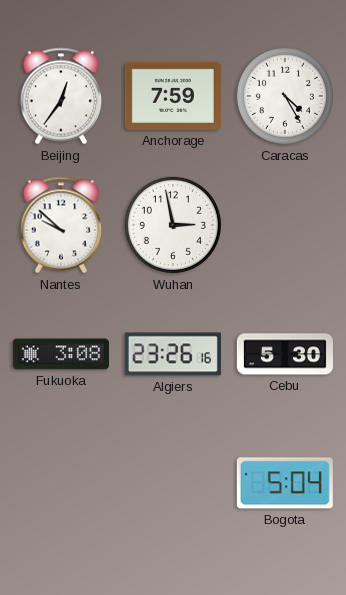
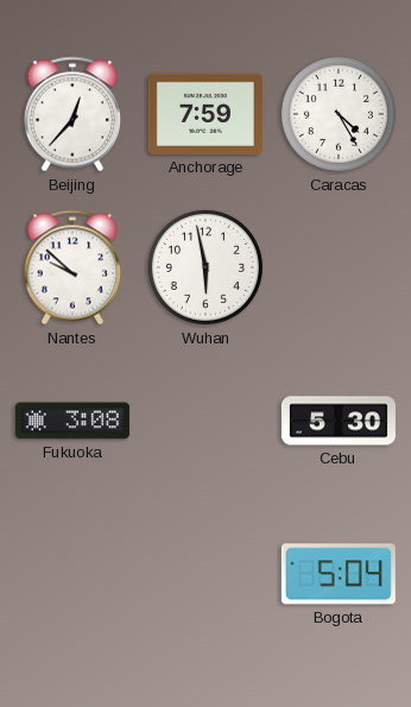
Beijing: 12:36 -> 12:37
Wuhan: 2:58 -> 5:58
Algiers: 23:26 -> none
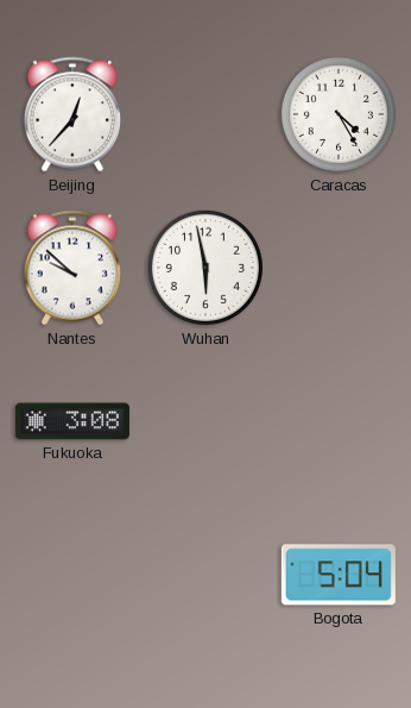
Anchorage: 7:59 -> none
Cebu: 5:30 -> none
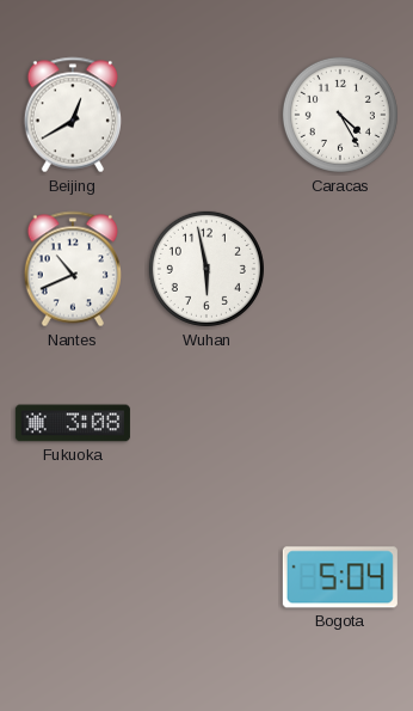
Beijing: 12:37 -> 12:40
Nantes: 9:52 -> 10:41
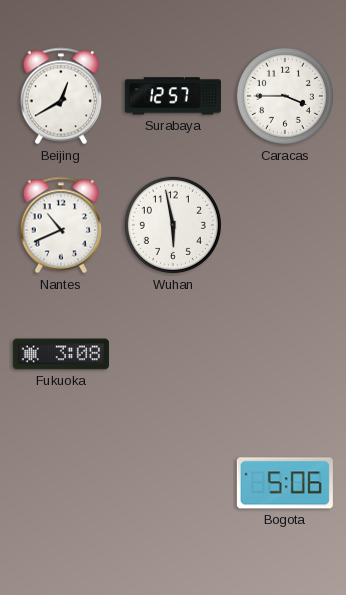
Surabaya: none -> 12:57
Caracas: 4:25 -> 3:45
Bogota: 5:04 -> 5:06
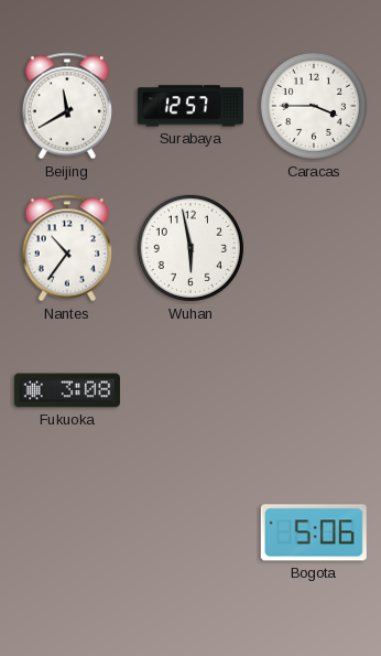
Beijing: 12:40 -> 11:40
Nantes: 10:41 -> 10:36
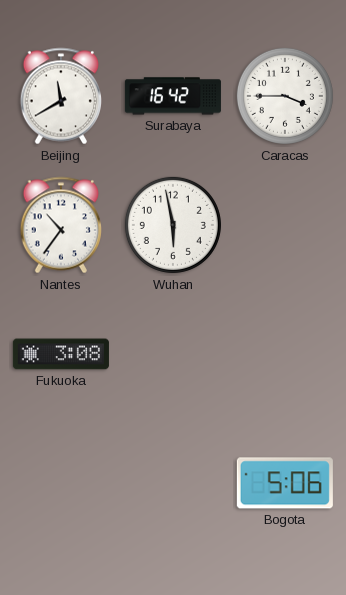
Surabaya: 12:57 -> 16:42
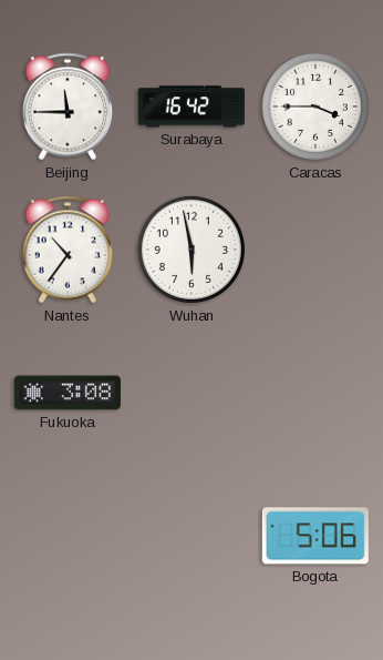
Beijing: 11:40 -> 11:45
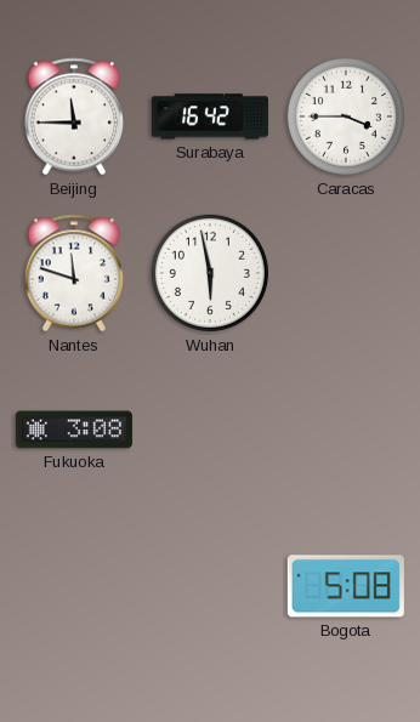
Nantes: 10:36 -> 11:48
Bogota: 5:06 -> 5:08
